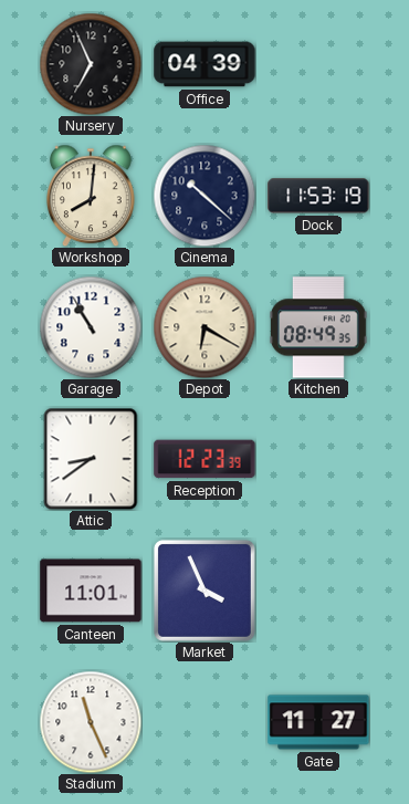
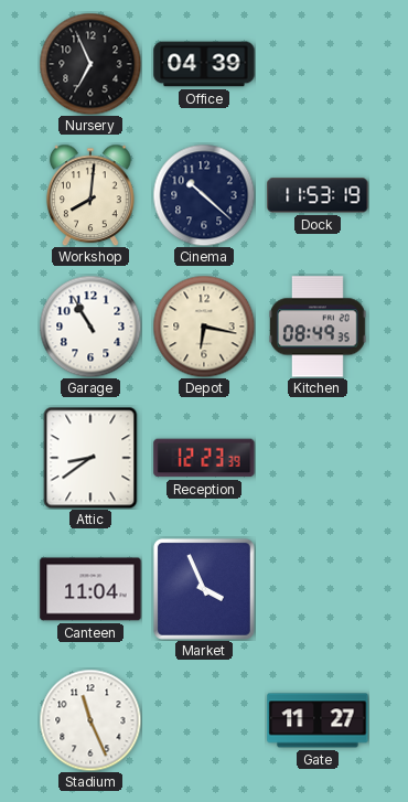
Depot: 6:20 -> 6:17
Canteen: 11:01 -> 11:04
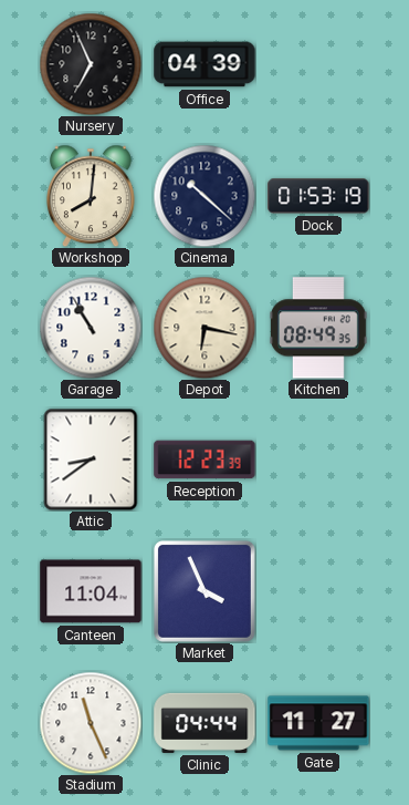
Dock: 11:53 -> 01:53
Clinic: none -> 04:44
